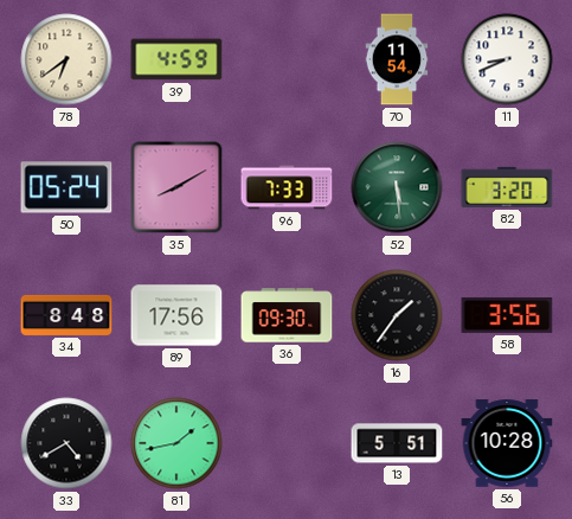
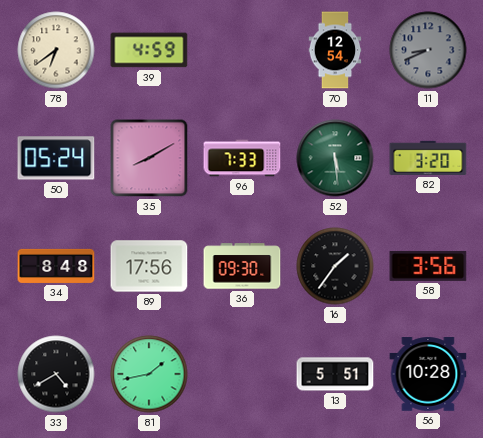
70: 11:54 -> 12:54
11 dial: white -> grey
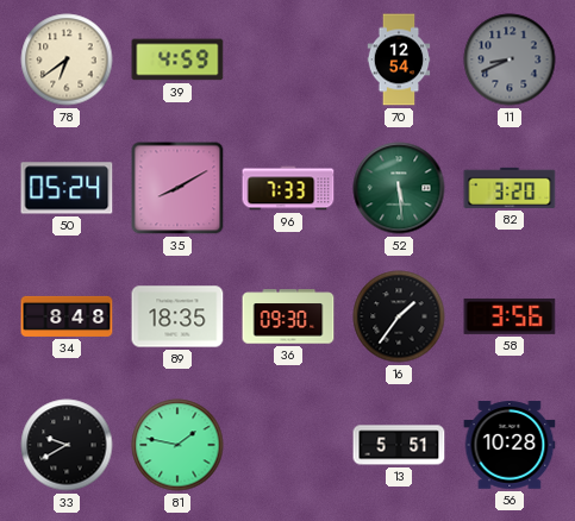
89: 17:56 -> 18:35
33: 4:40 -> 9:40
81: 1:43 -> 1:47
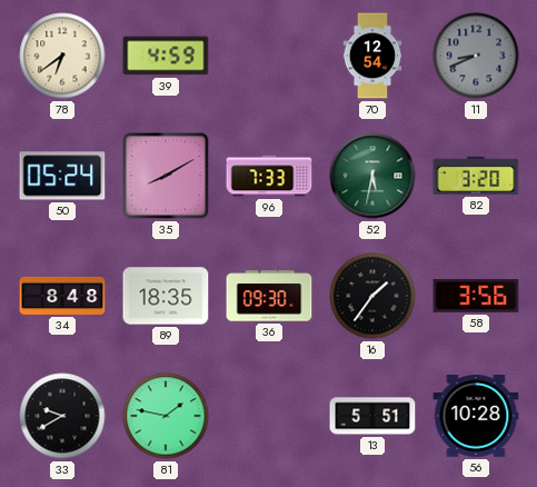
52: 5:29 -> 5:32
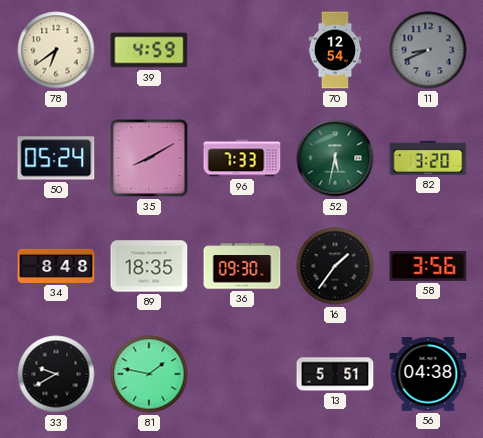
56: 10:28 -> 04:38
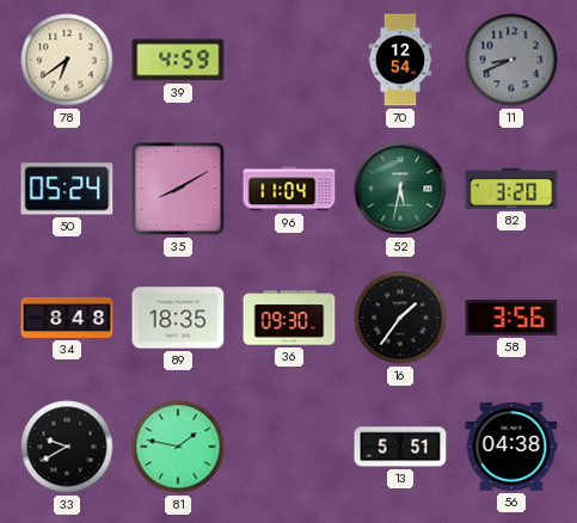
96: 7:33 -> 11:04
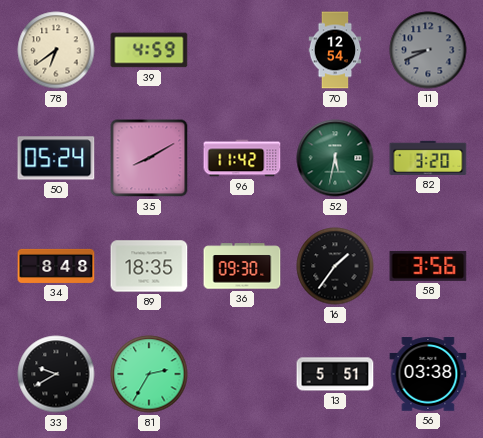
96: 11:04 -> 11:42
81: 1:47 -> 2:35
56: 04:38 -> 03:38
